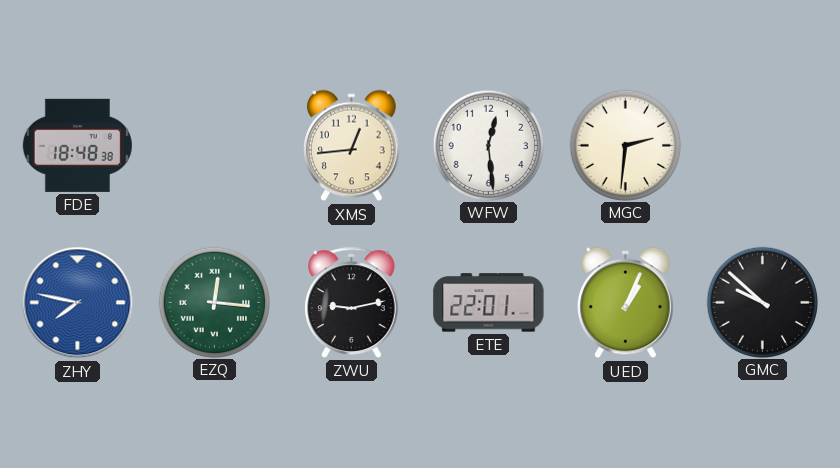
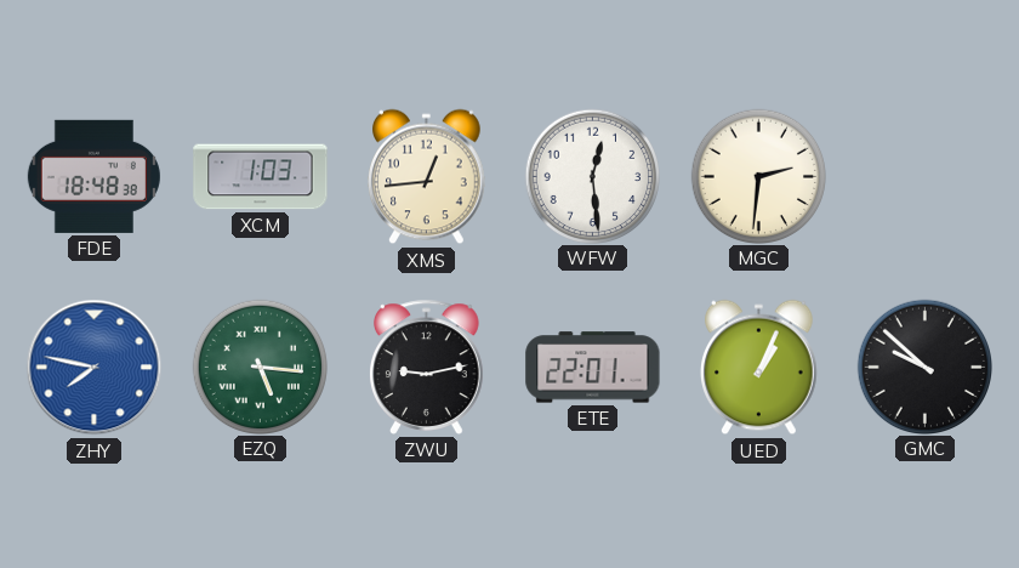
XCM: none -> 1:03
EZQ: 12:16 -> 5:16
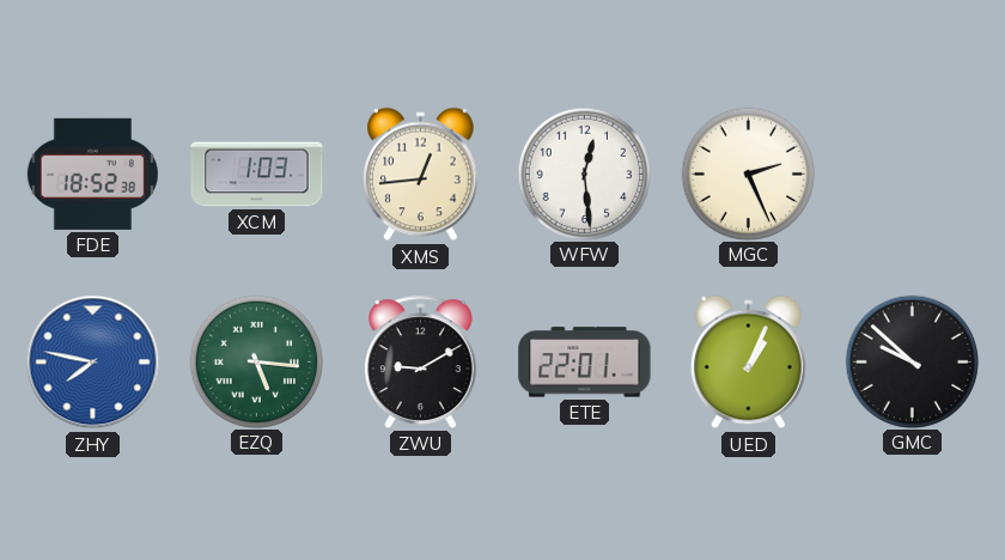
FDE: 18:48 -> 18:52
MGC: 2:31 -> 2:26
ZWU: 9:13 -> 9:10
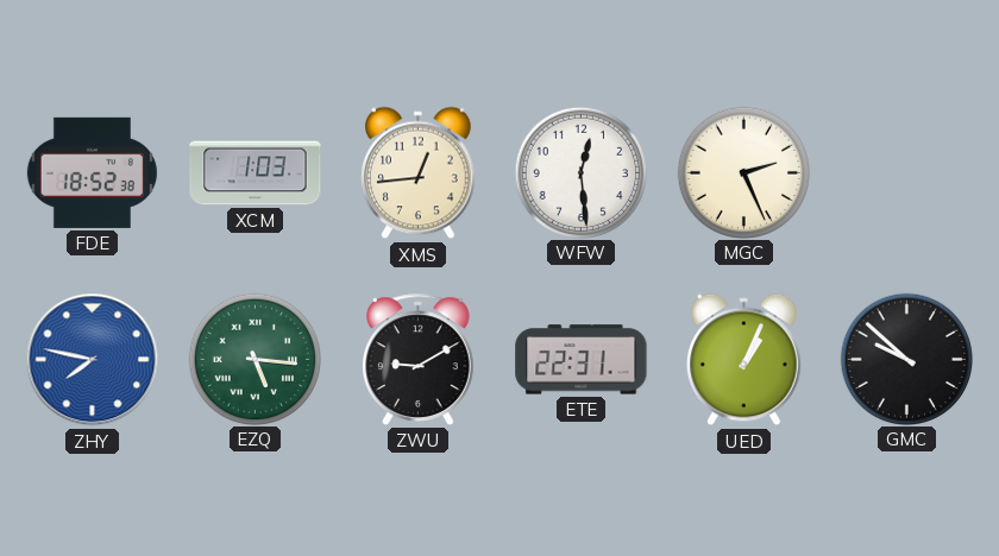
ETE: 22:01 -> 22:31
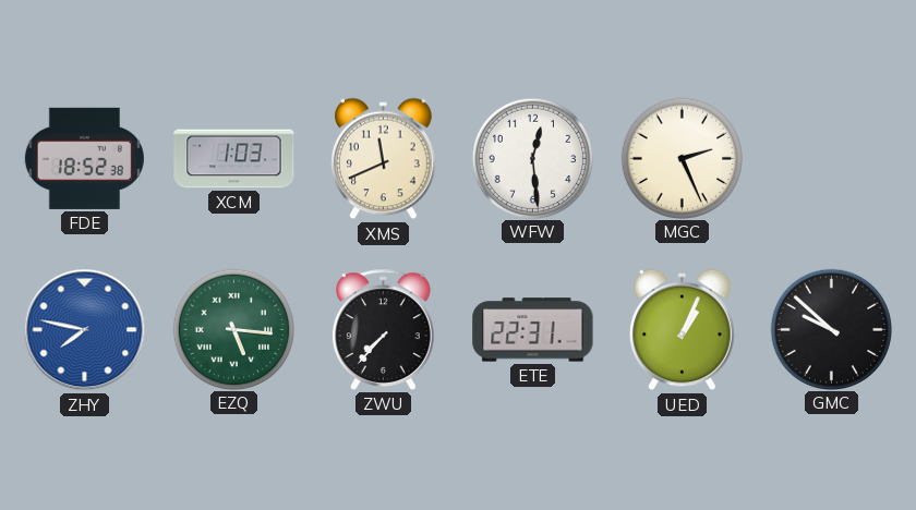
XMS: 12:44 -> 11:41
ZWU: 9:10 -> 7:37
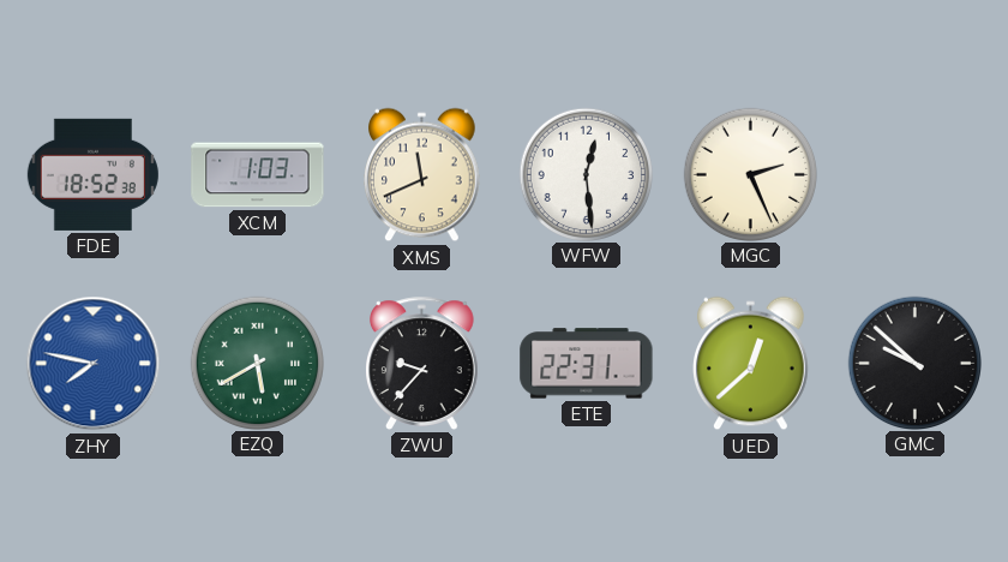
EZQ: 5:16 -> 5:40
ZWU: 7:37 -> 9:37
UED: 1:04 -> 12:38
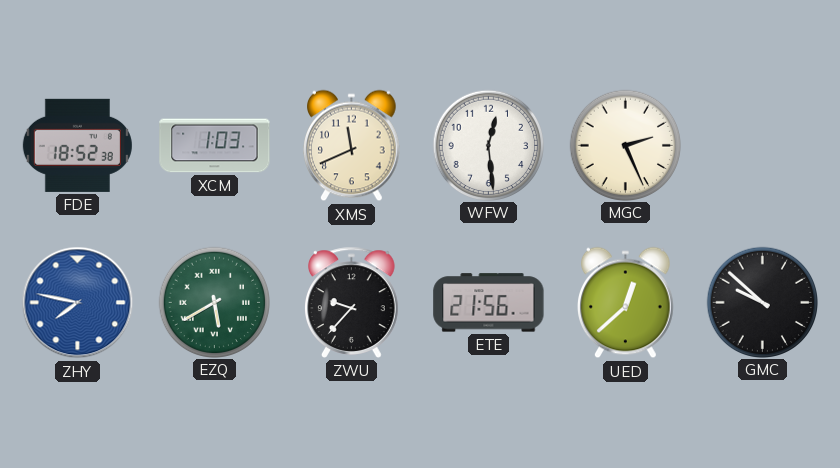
ETE: 22:31 -> 21:56
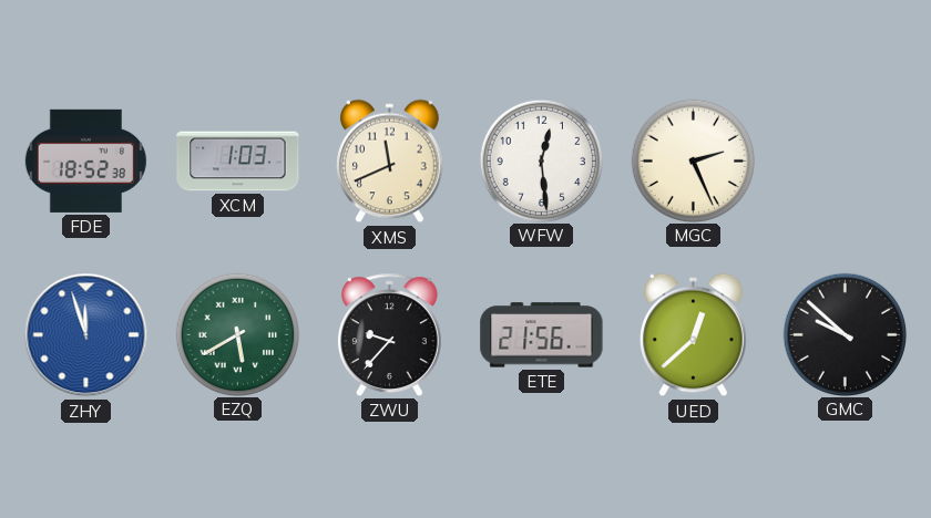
ZHY: 7:47 -> 11:57
